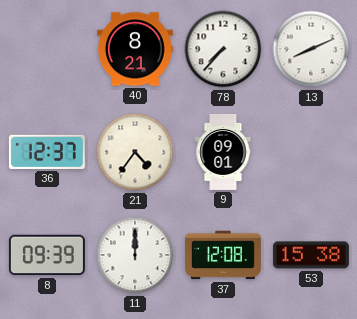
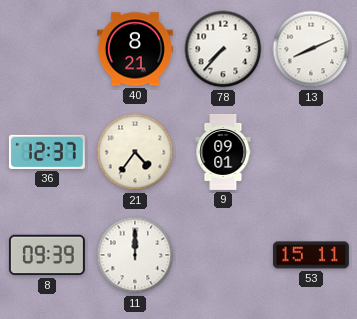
37: 12:08 -> none
53: 15:38 -> 15:11
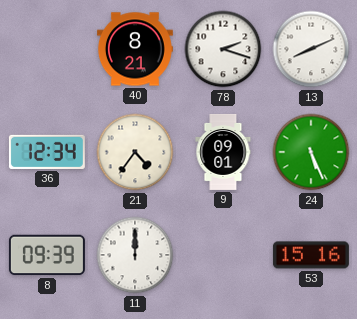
78: 7:37 -> 2:18
36: 12:37 -> 12:34
24: none -> 5:26
53: 15:11 -> 15:16
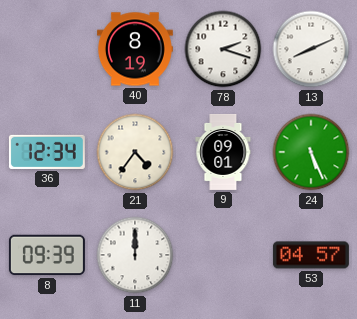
40: 8:21 -> 8:19
53: 15:16 -> 04:57
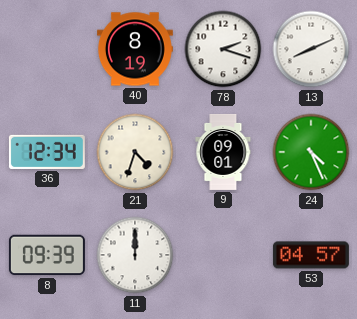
21: 4:36 -> 4:33
24: 5:26 -> 4:26
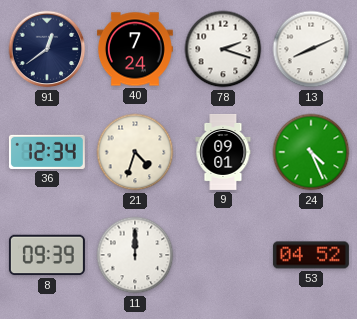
91: none -> 12:39
40: 8:19 -> 7:24
53: 04:57 -> 04:52
